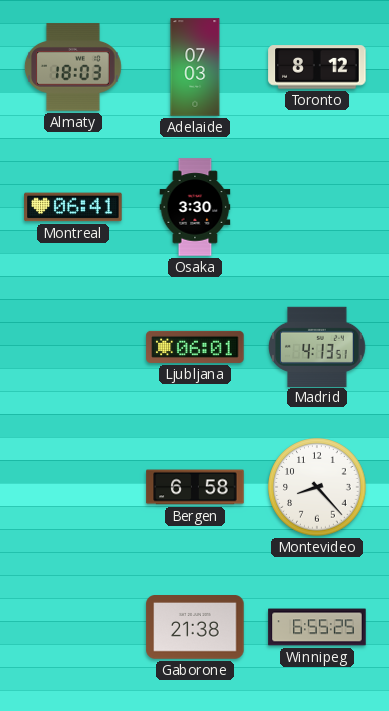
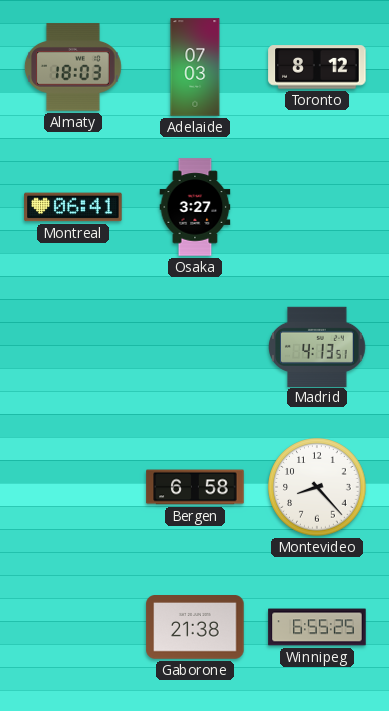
Osaka: 3:30 -> 3:27
Ljubljana: 06:01 -> none
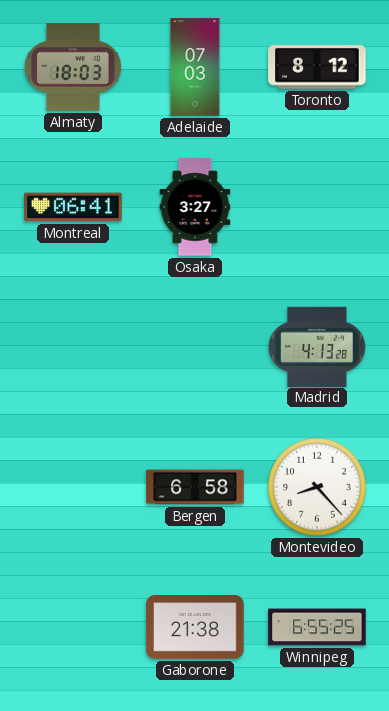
Madrid: 4:13:51 -> 4:13:28
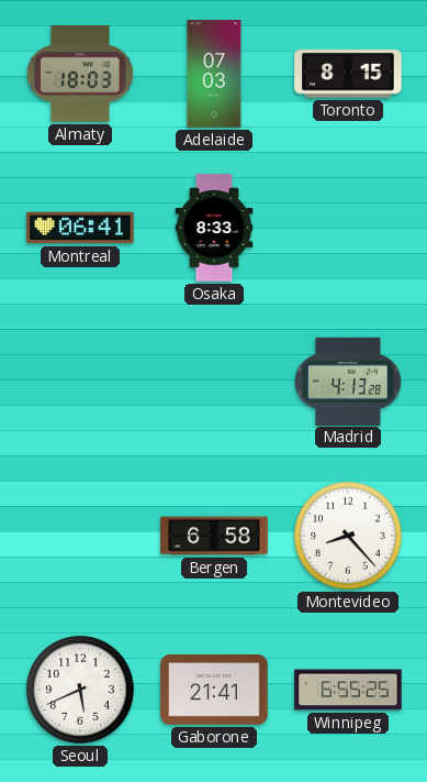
Toronto: 8:12 -> 8:15
Osaka: 3:27 -> 8:33
Seoul: none -> 5:41
Gaborone: 21:38 -> 21:41
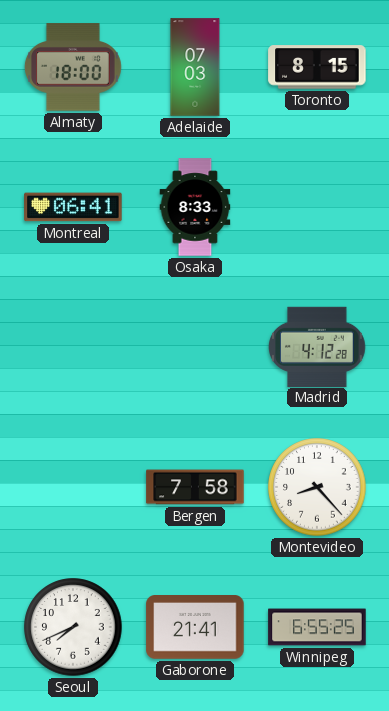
Almaty: 18:03 -> 18:00
Madrid: 4:13 -> 4:12
Bergen: 6:58 -> 7:58
Seoul: 5:41 -> 7:41
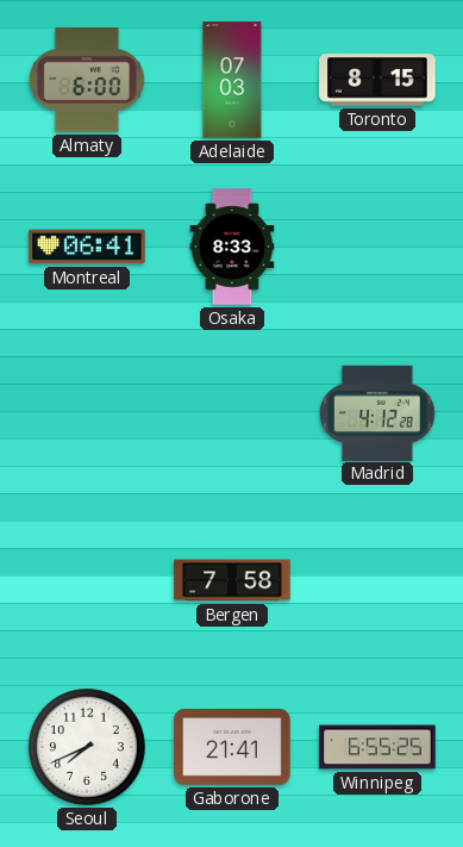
Almaty: 18:00 -> 6:00
Montevideo: 8:23 -> none
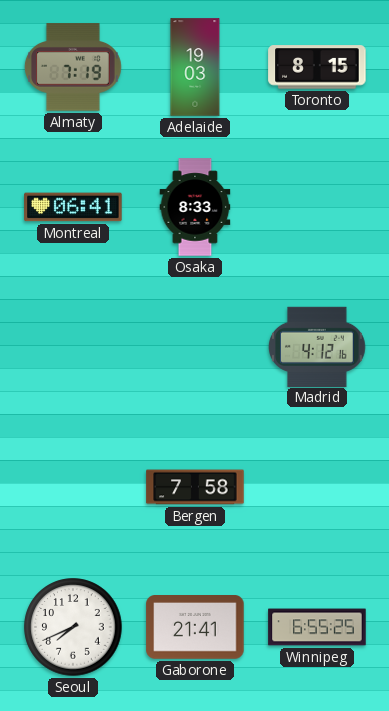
Almaty: 6:00 -> 7:19
Adelaide: 07:03 -> 19:03
Madrid: 4:12:28 -> 4:12:16
